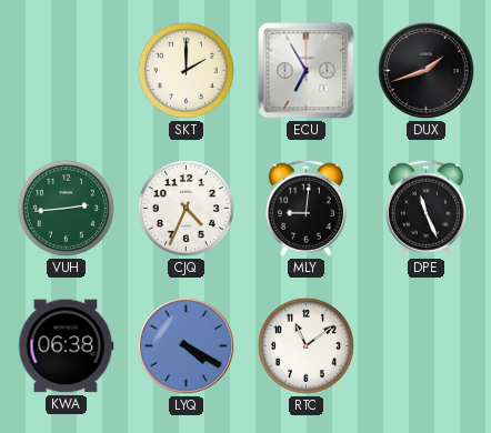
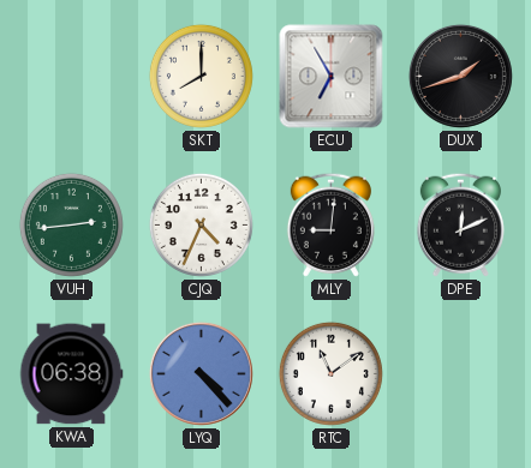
SKT: 2:00 -> 8:00
DPE: 11:26 -> 12:11
LYQ: 4:20 -> 4:23
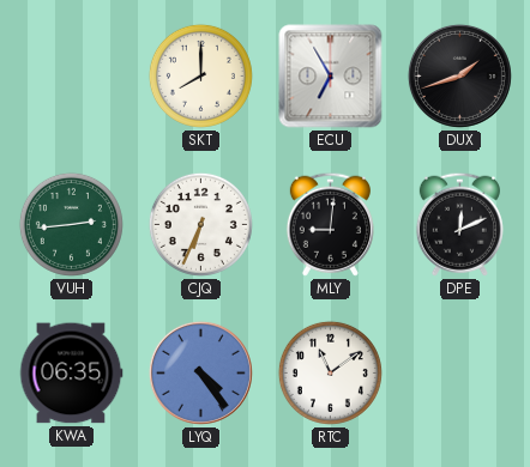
CJQ: 4:34 -> 6:34
KWA: 06:38 -> 06:35
LYQ: 4:23 -> 4:24
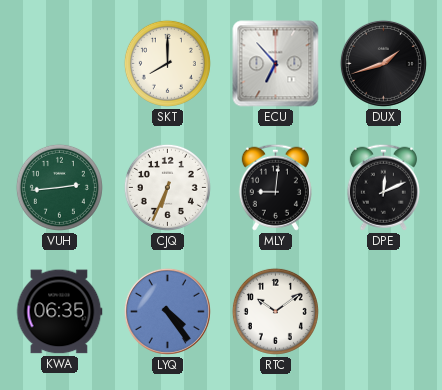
ECU: 6:55 -> 6:53
RTC: 11:09 -> 10:09
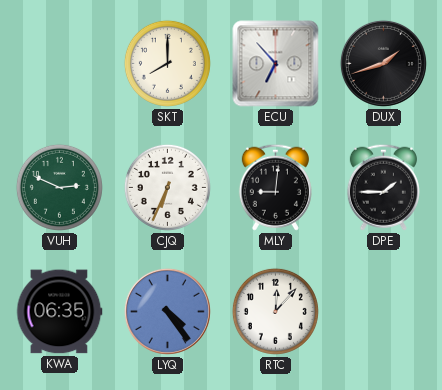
VUH: 2:44 -> 2:49
DPE: 12:11 -> 1:45
RTC: 10:09 -> 12:07
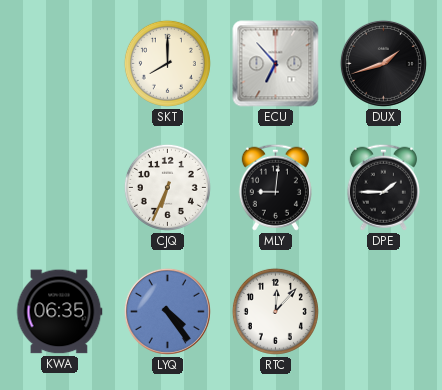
VUH: 2:49 -> none
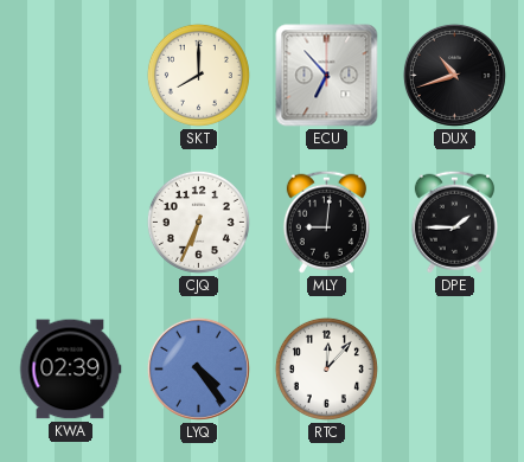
DUX: 1:42 -> 10:42
KWA: 06:35 -> 02:39
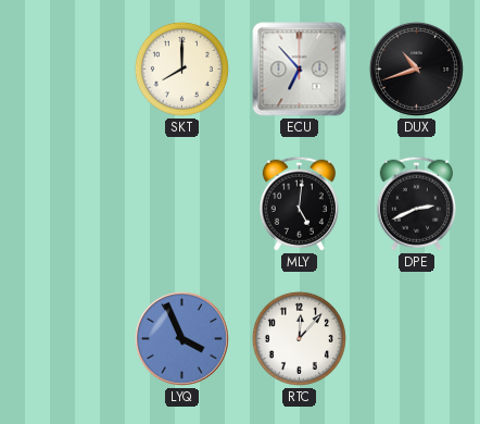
CJQ: 6:34 -> none
MLY: 9:01 -> 5:01
DPE: 1:45 -> 2:41
KWA: 02:39 -> none
LYQ: 4:24 -> 3:56
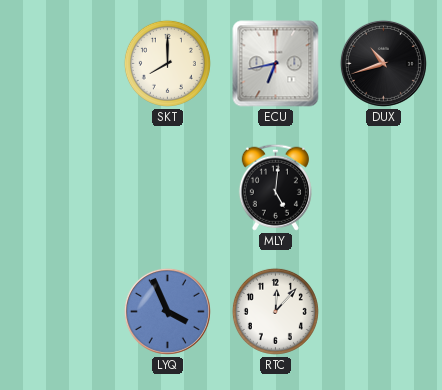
ECU: 6:53 -> 6:43
DPE: 2:41 -> none
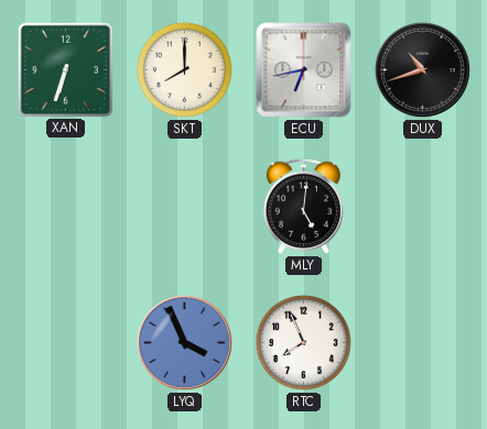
XAN: none -> 6:33
RTC: 12:07 -> 7:56
